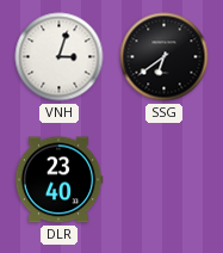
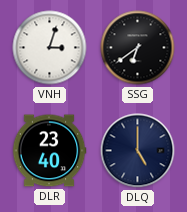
DLQ: none -> 5:00
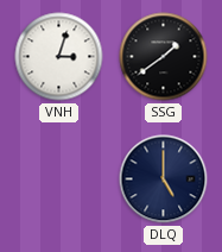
SSG: 6:39 -> 1:39
DLR: 23:40 -> none
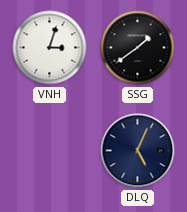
DLQ: 5:00 -> 5:04
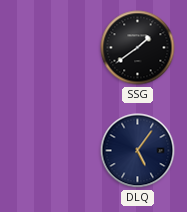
VNH: 3:03 -> none
DLQ: 5:04 -> 5:06
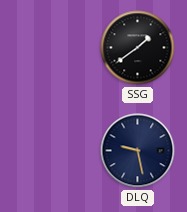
DLQ: 5:06 -> 9:28
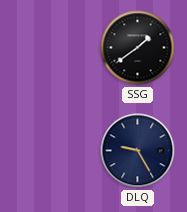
DLQ: 9:28 -> 9:25
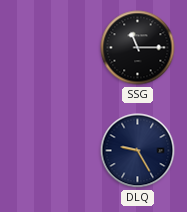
SSG: 1:39 -> 11:15
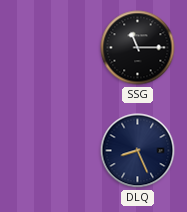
DLQ: 9:25 -> 8:26
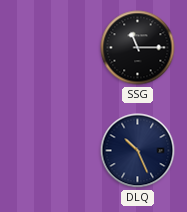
DLQ: 8:26 -> 10:26
